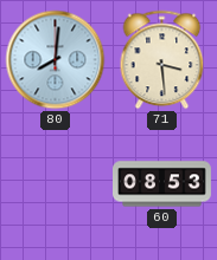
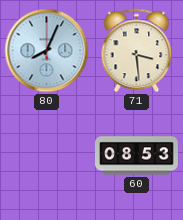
80: 8:01 -> 8:04
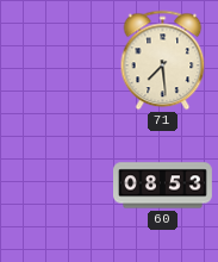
80: 8:04 -> none
71: 3:29 -> 7:29
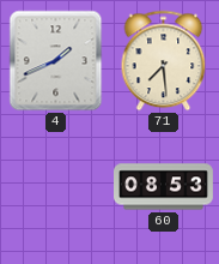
4: none -> 1:41
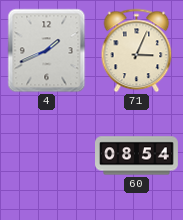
71: 7:29 -> 3:04
60: 08:53 -> 08:54
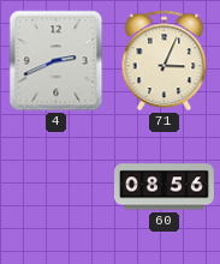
4: 1:41 -> 2:41
60: 08:54 -> 08:56
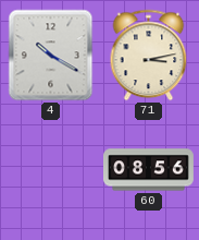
4: 2:41 -> 10:20
71: 3:04 -> 3:13
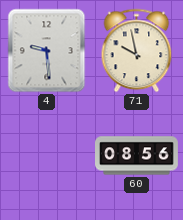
4: 10:20 -> 9:29
71: 3:13 -> 9:58
